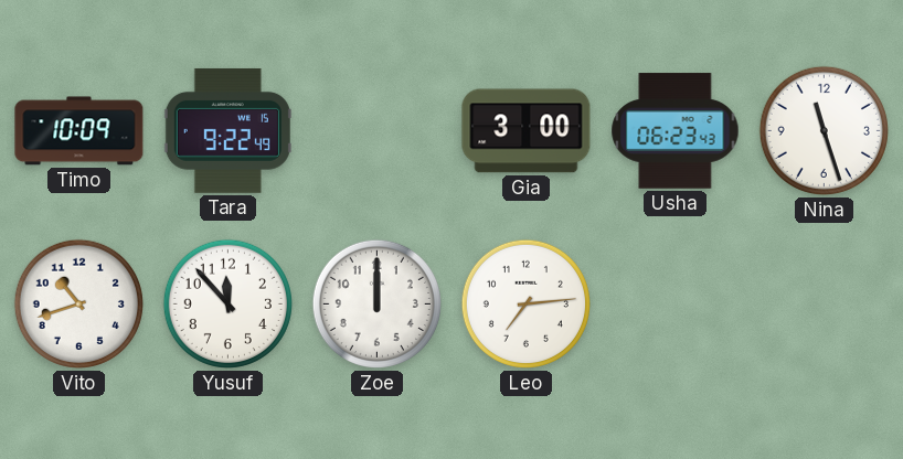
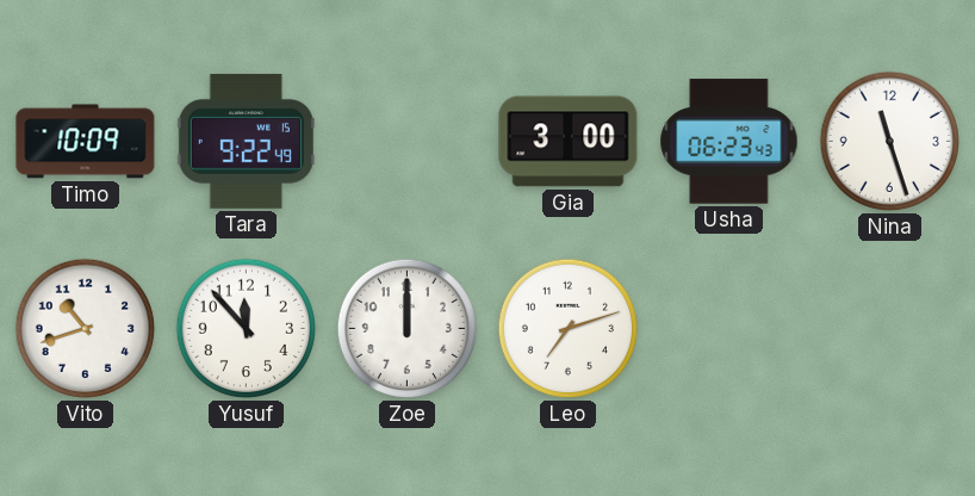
Leo: 7:14 -> 7:12
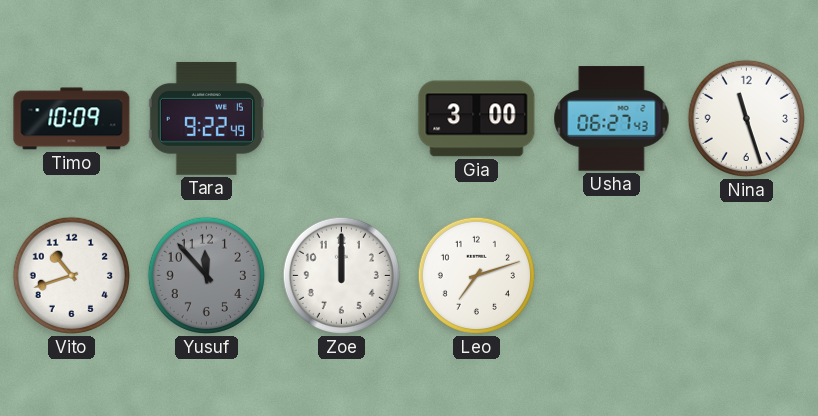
Usha: 06:23 -> 06:27
Yusuf dial: white -> grey
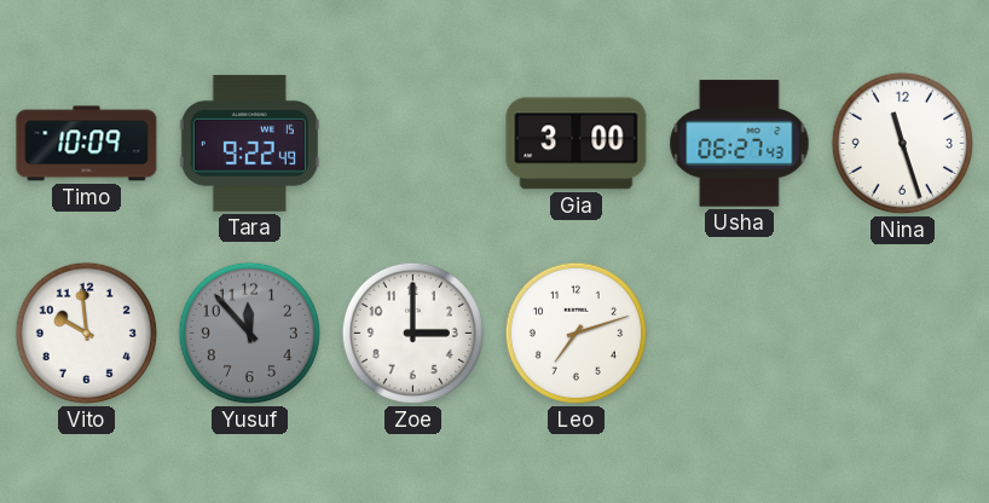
Vito: 10:42 -> 9:59
Zoe: 12:00 -> 3:00
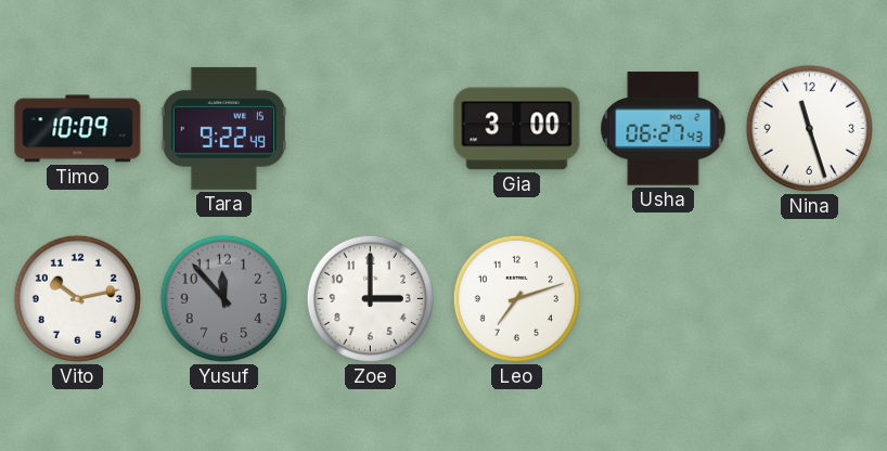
Vito: 9:59 -> 10:13
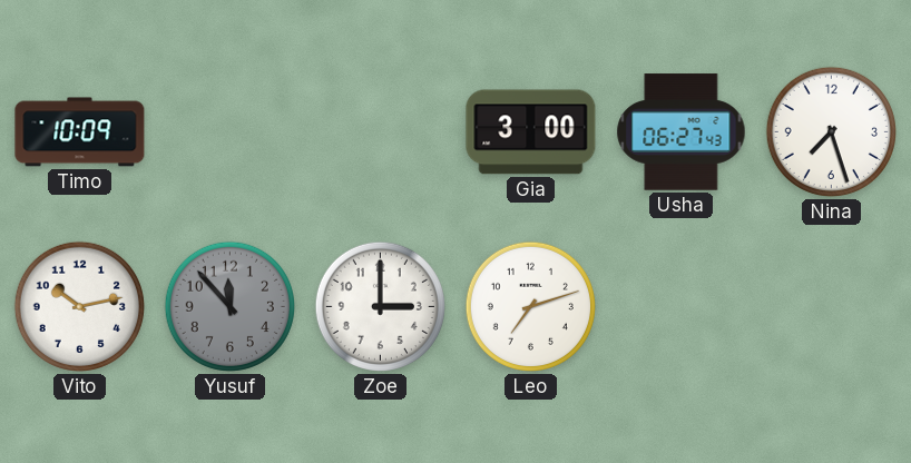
Tara: 9:22 -> none
Nina: 11:27 -> 7:27
